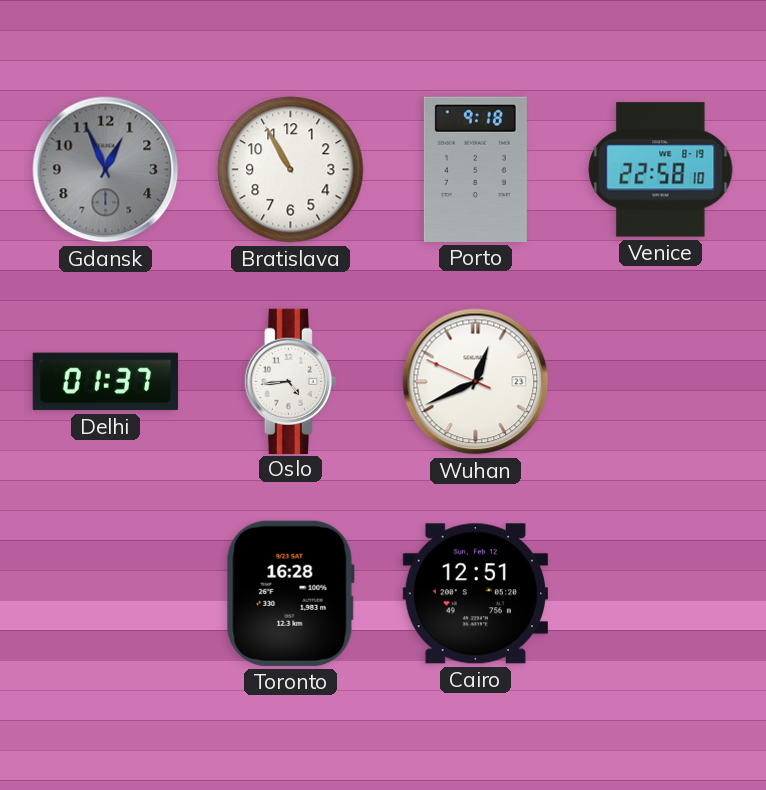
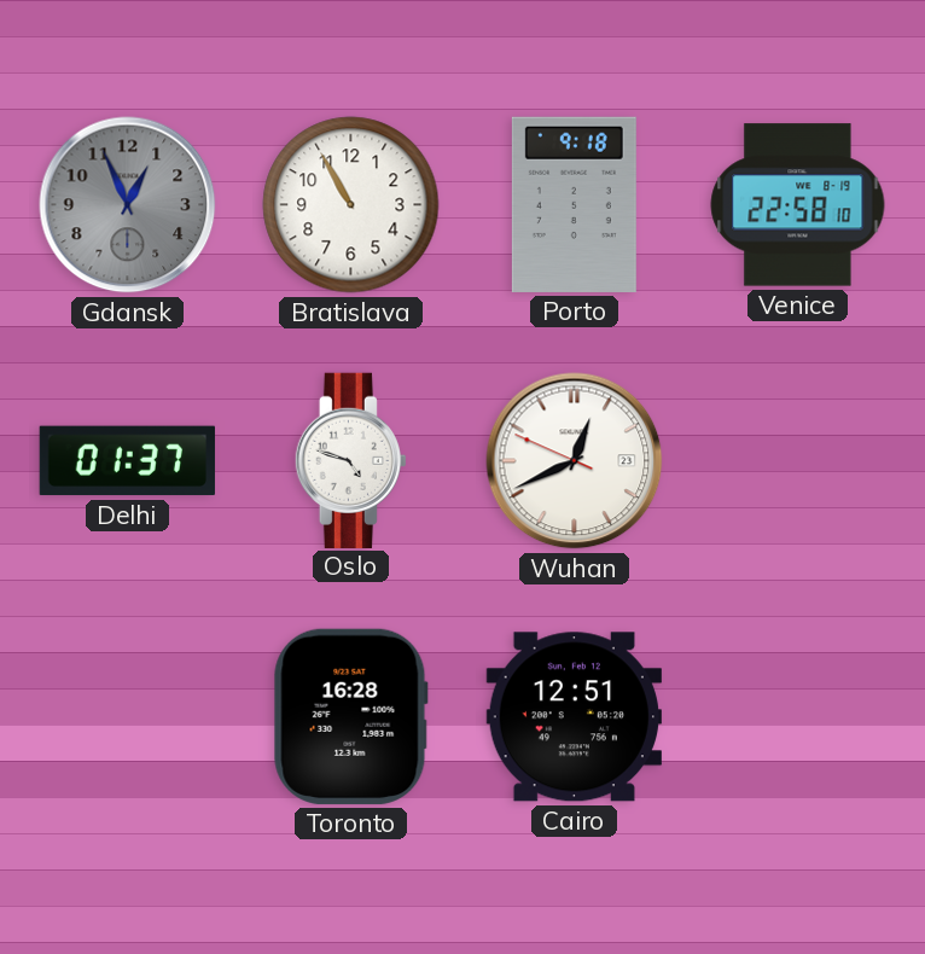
Oslo: 4:44 -> 4:48
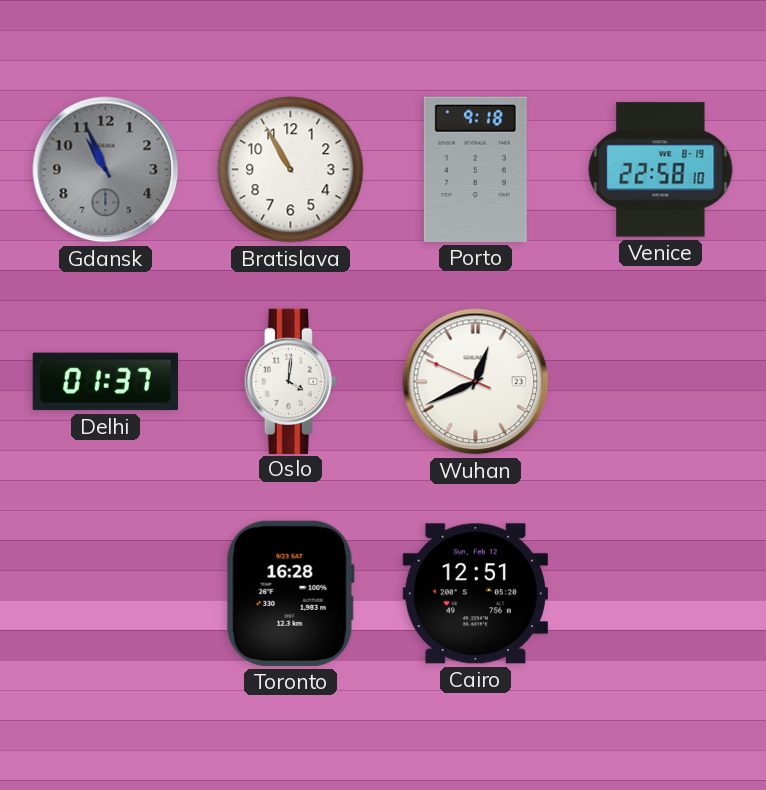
Gdansk: 12:56 -> 10:56
Oslo: 4:48 -> 4:01
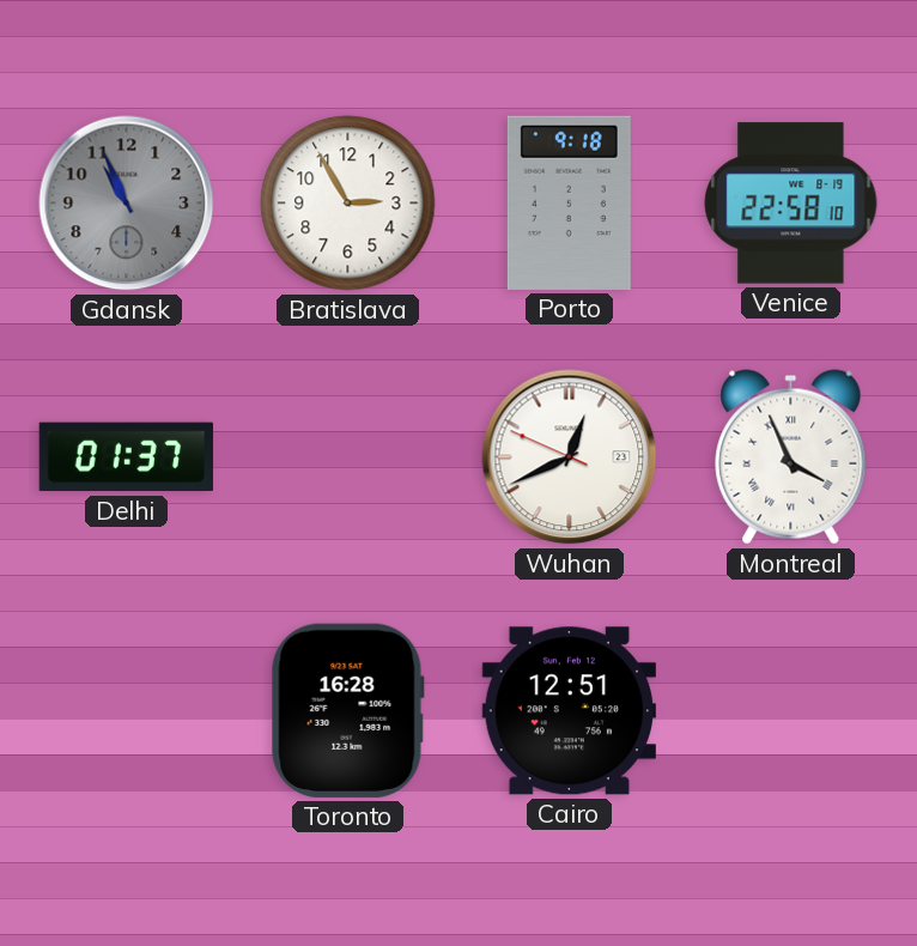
Bratislava: 10:55 -> 2:55
Oslo: 4:01 -> none
Montreal: none -> 3:56
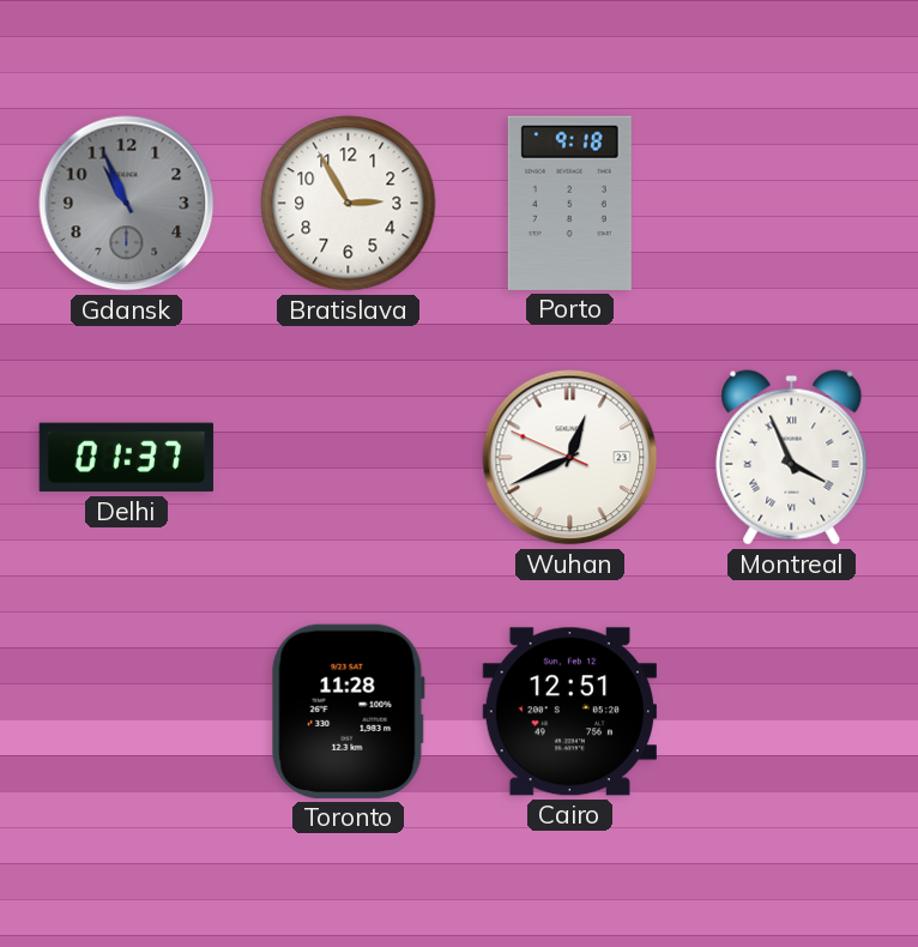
Venice: 22:58 -> none
Toronto: 16:28 -> 11:28
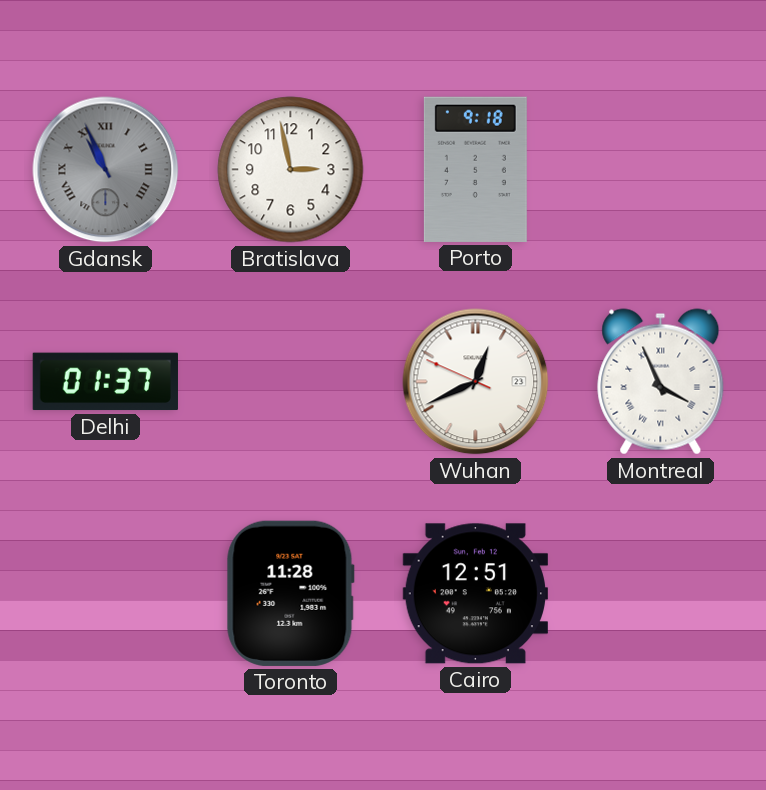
Gdansk numerals: Arabic -> Roman
Bratislava: 2:55 -> 2:58
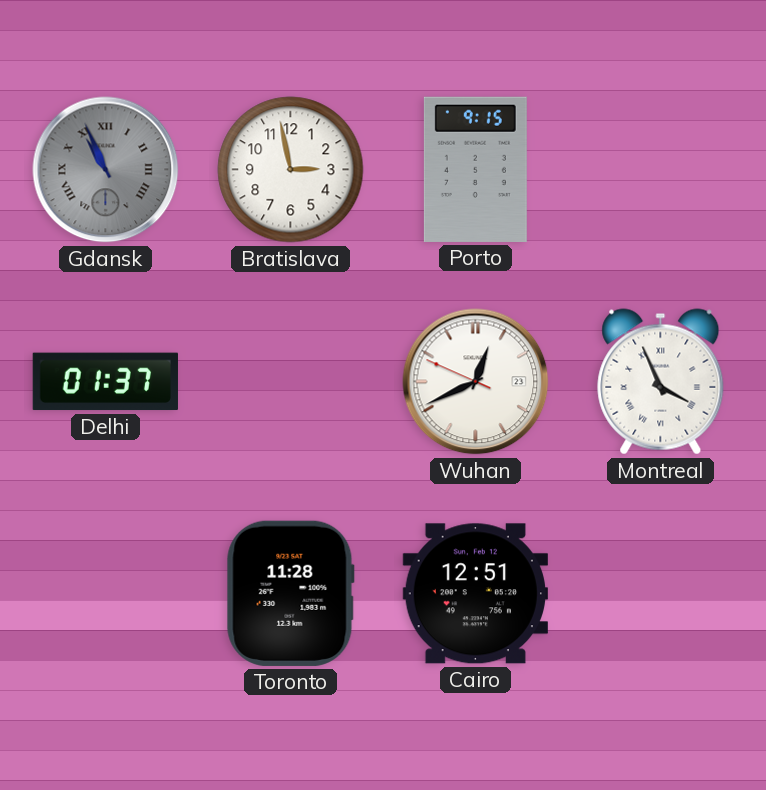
Porto: 9:18 -> 9:15
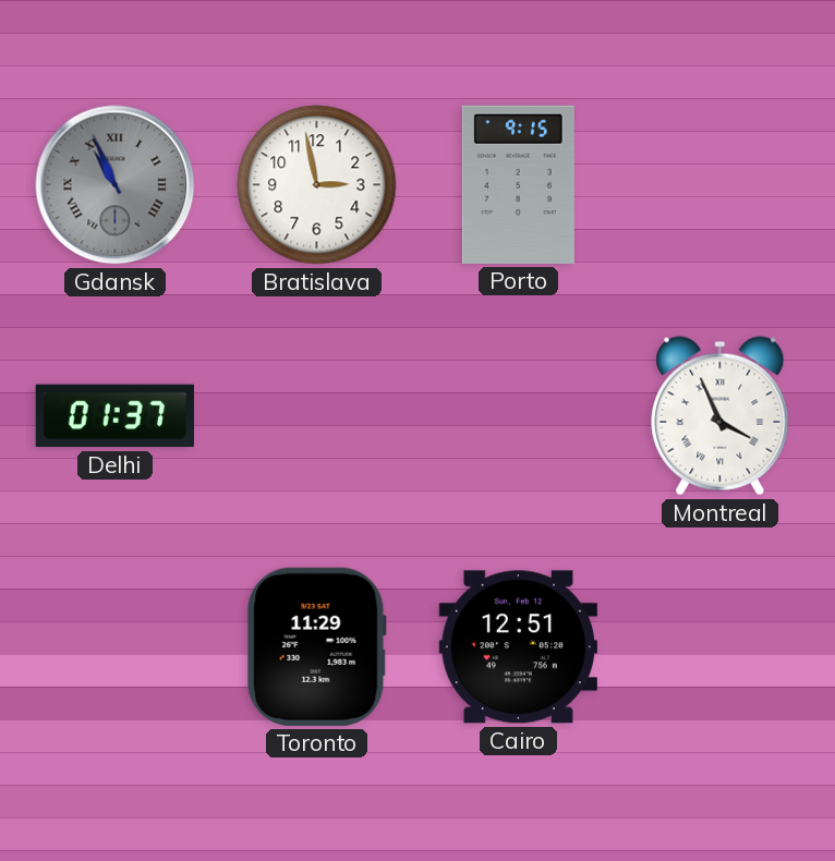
Wuhan: 12:40 -> none
Toronto: 11:28 -> 11:29
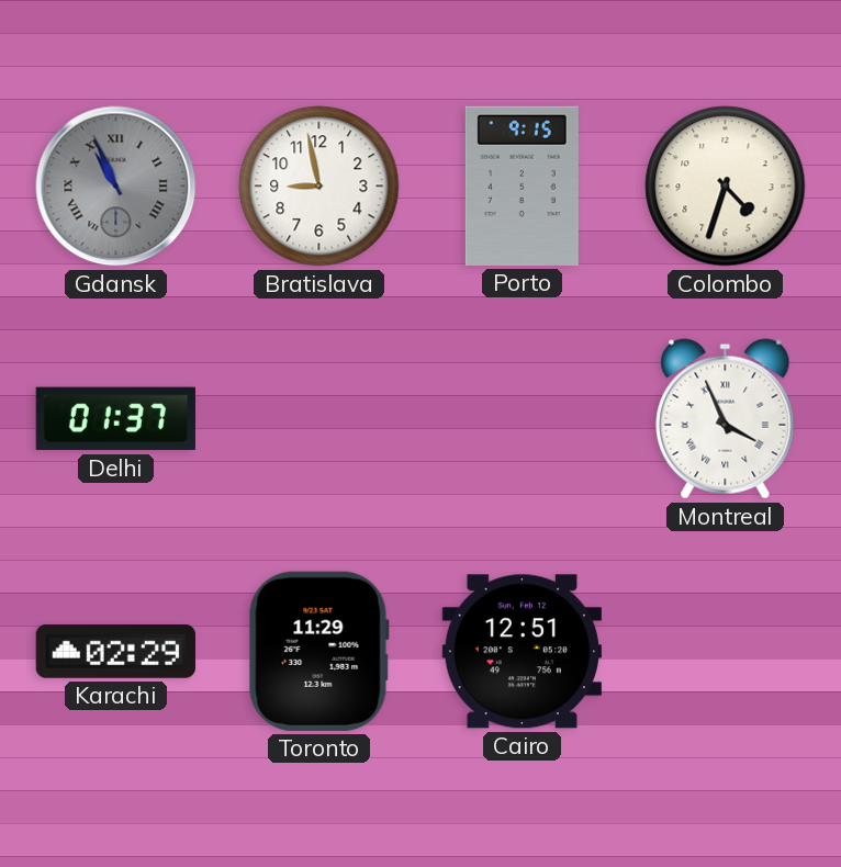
Bratislava: 2:58 -> 8:58
Colombo: none -> 4:33
Karachi: none -> 02:29
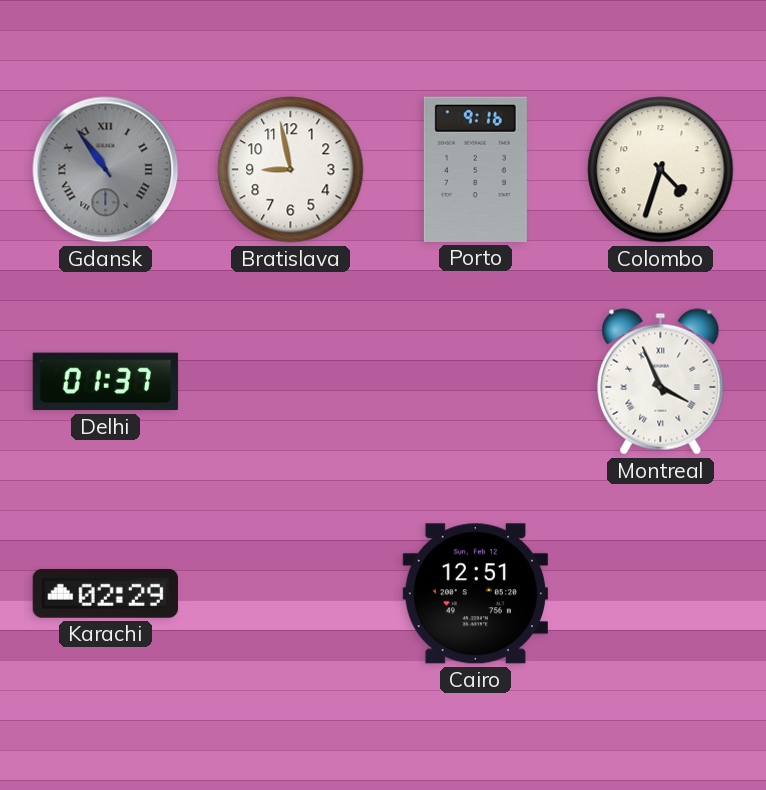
Gdansk: 10:56 -> 10:54
Porto: 9:15 -> 9:16
Toronto: 11:29 -> none
